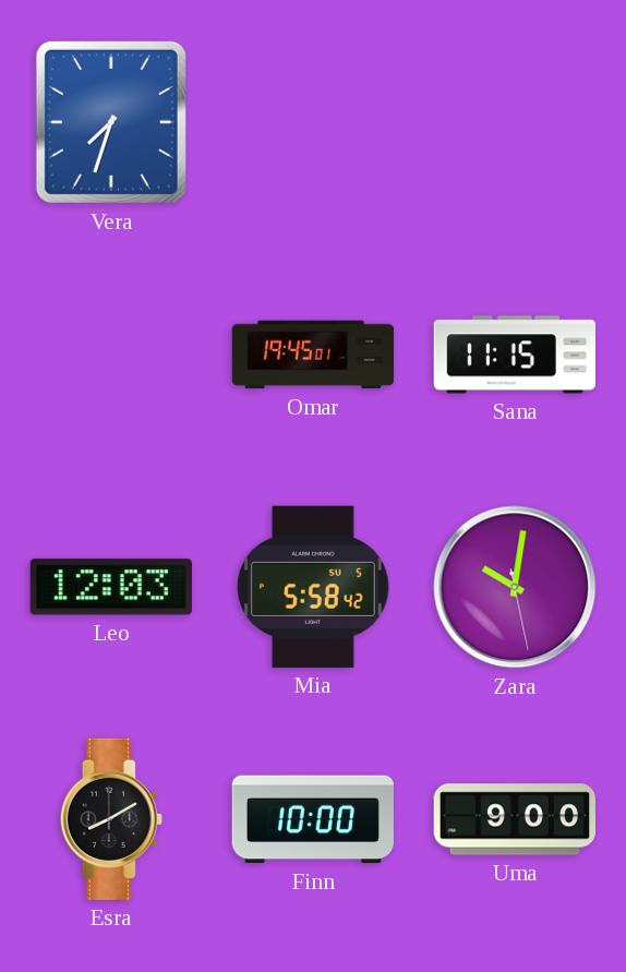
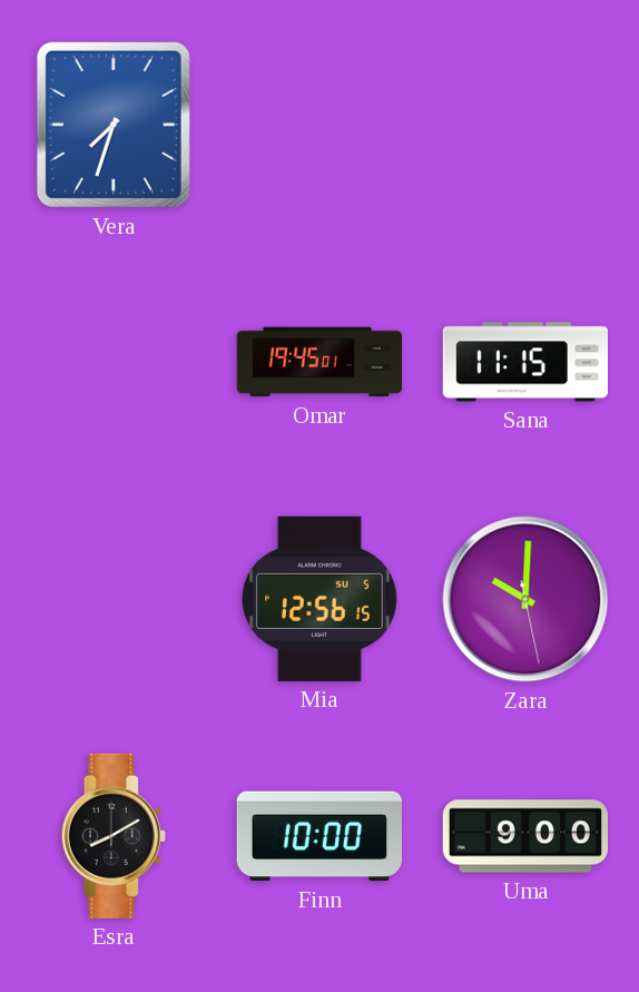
Leo: 12:03 -> none
Mia: 5:58 -> 12:56
Zara: 10:01 -> 10:00
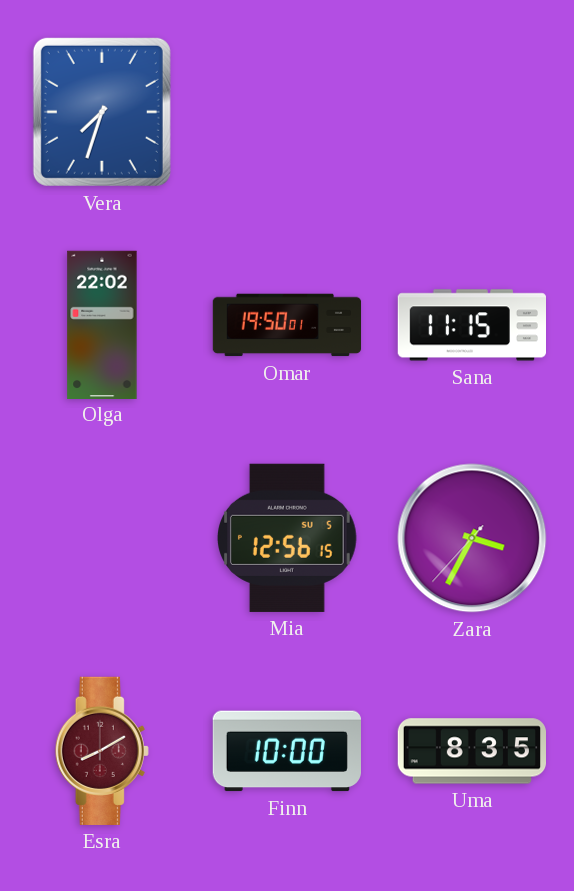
Olga: none -> 22:02
Omar: 19:45 -> 19:50
Zara: 10:00 -> 3:34
Esra dial: black -> burgundy
Uma: 9:00 -> 8:35
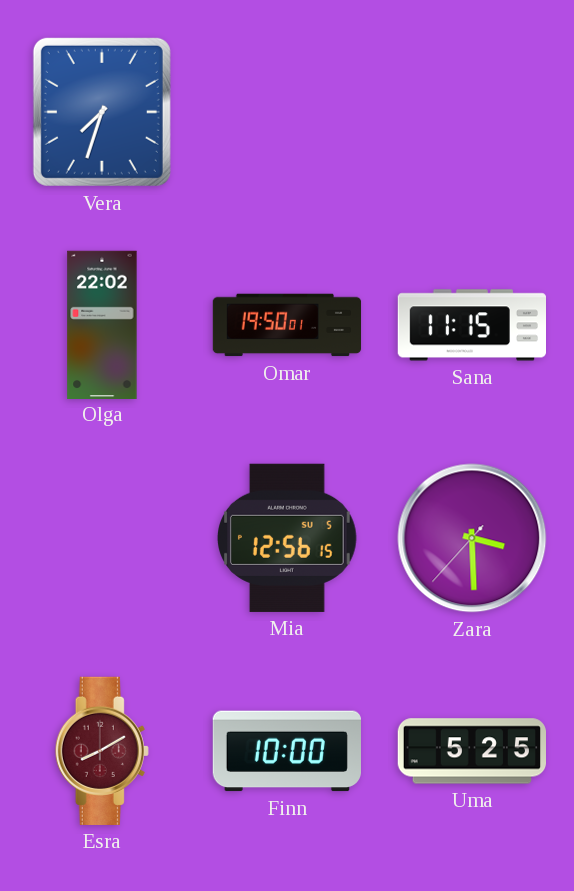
Zara: 3:34 -> 3:29
Uma: 8:35 -> 5:25
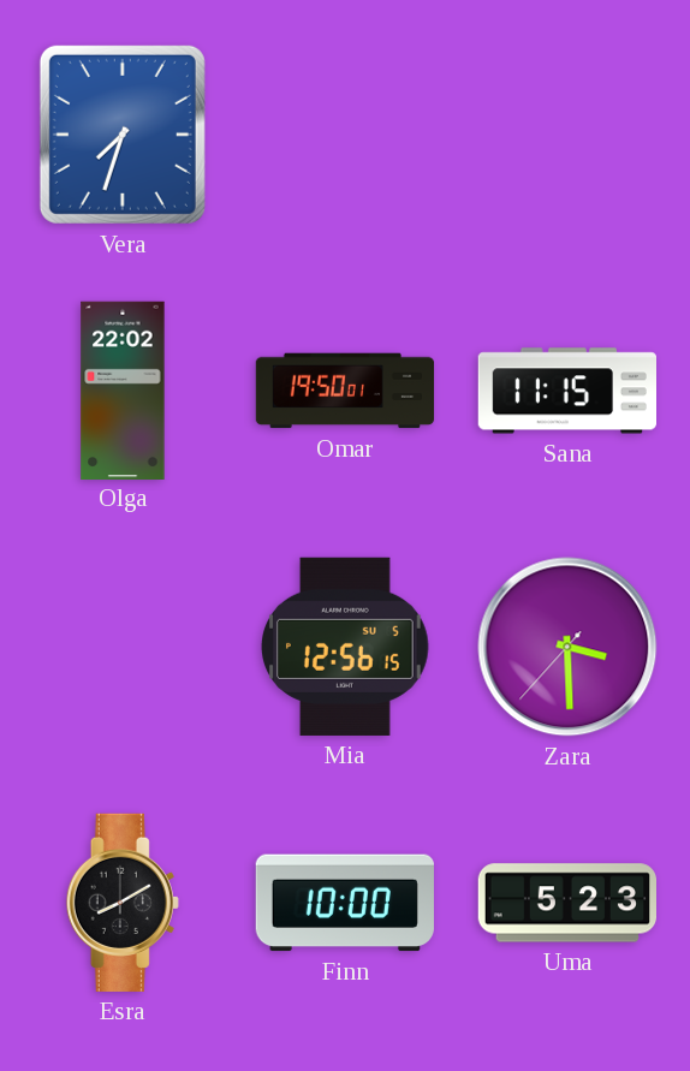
Esra dial: burgundy -> black
Uma: 5:25 -> 5:23
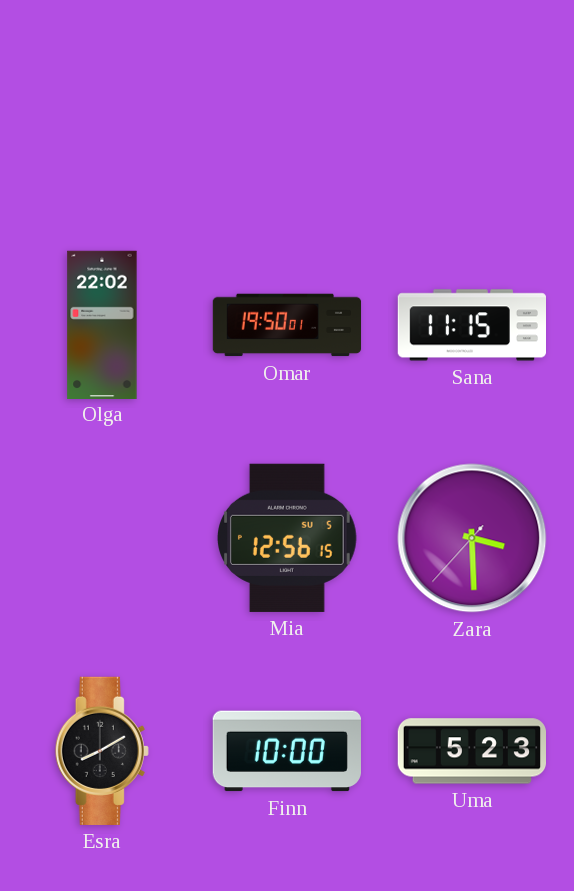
Vera: 7:33 -> none
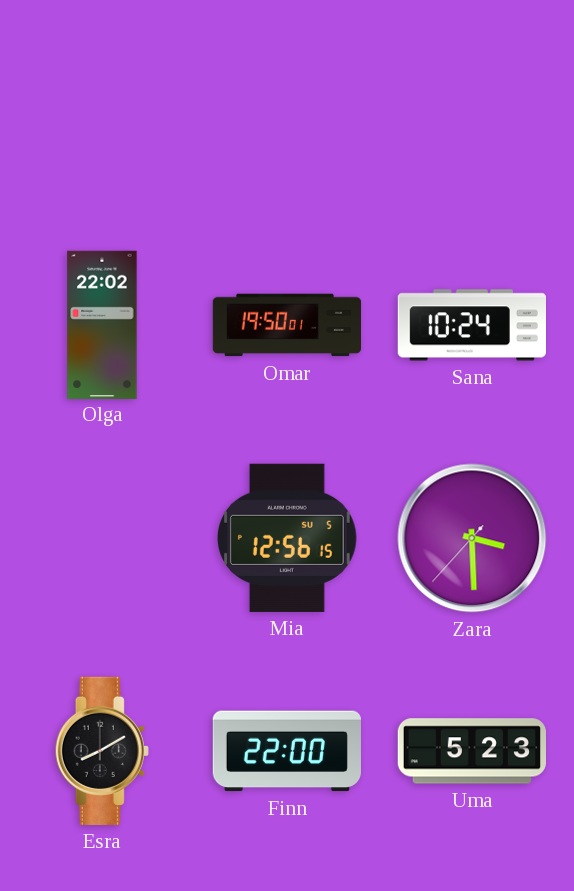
Sana: 11:15 -> 10:24
Finn: 10:00 -> 22:00
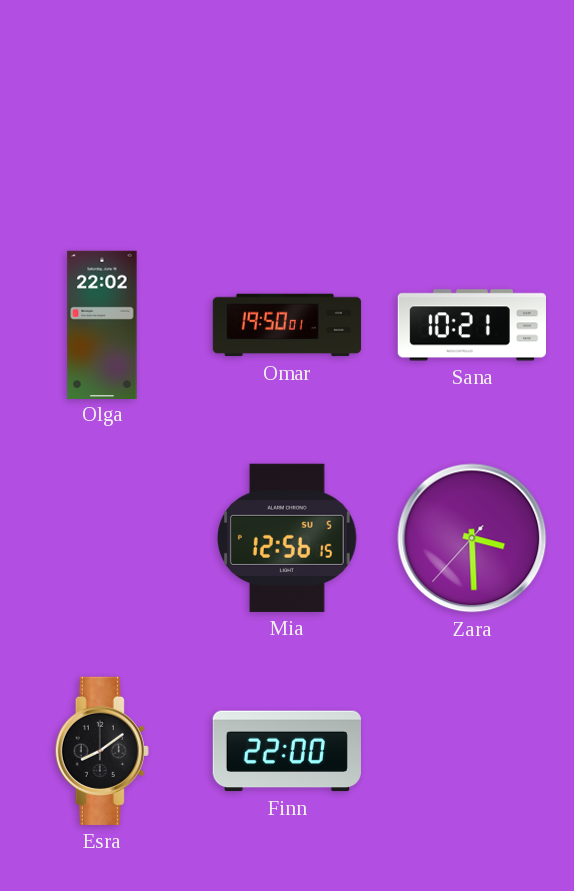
Sana: 10:24 -> 10:21
Esra: 8:10 -> 8:09
Uma: 5:23 -> none
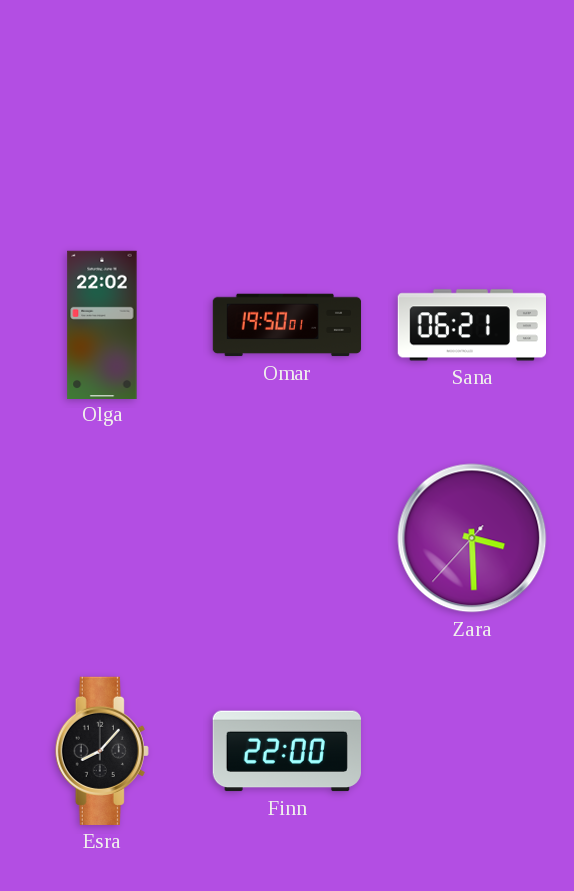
Sana: 10:21 -> 06:21
Mia: 12:56 -> none
Esra: 8:09 -> 8:07
